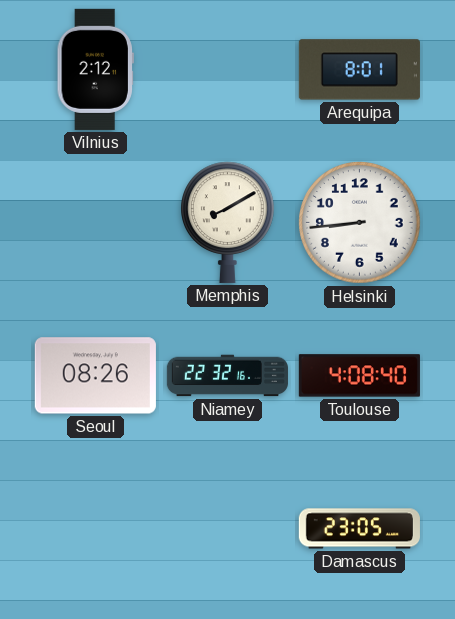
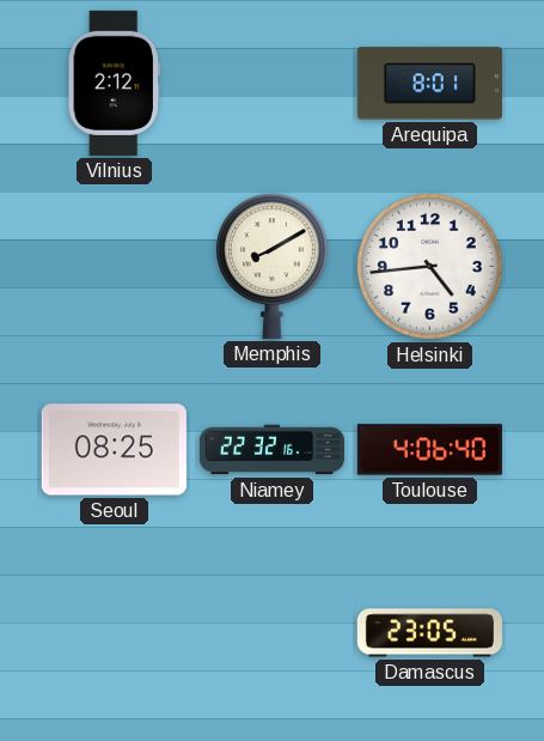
Helsinki: 8:44 -> 4:44
Seoul: 08:26 -> 08:25
Toulouse: 4:08 -> 4:06
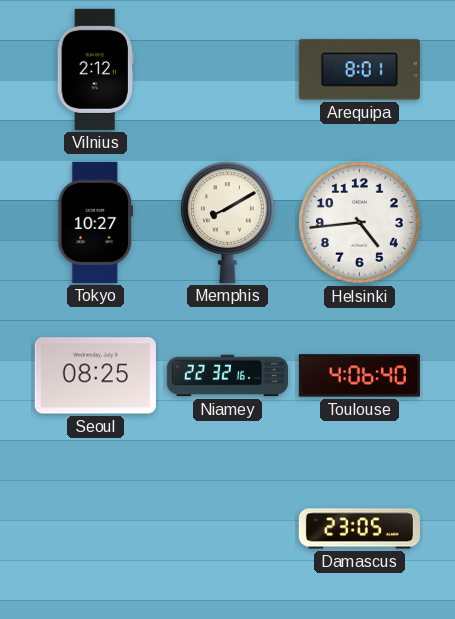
Tokyo: none -> 10:27
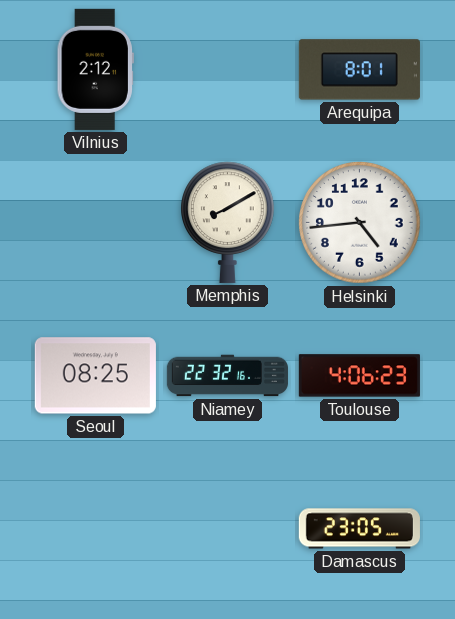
Tokyo: 10:27 -> none
Toulouse: 4:06:40 -> 4:06:23
